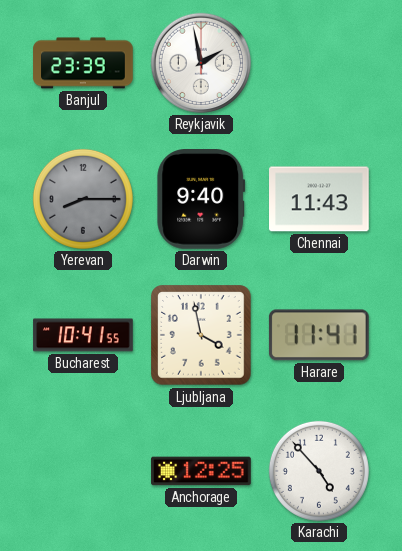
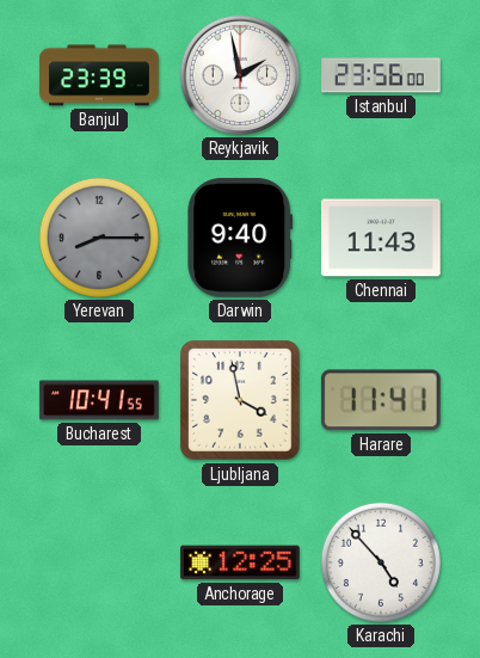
Istanbul: none -> 23:56
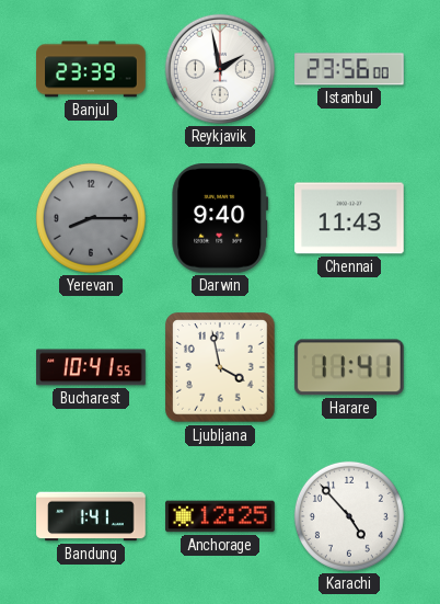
Bandung: none -> 1:41
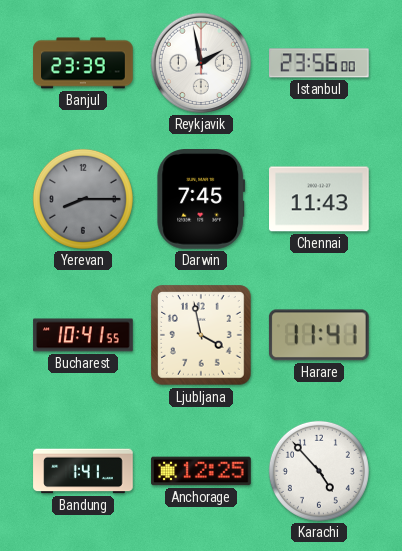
Darwin: 9:40 -> 7:45
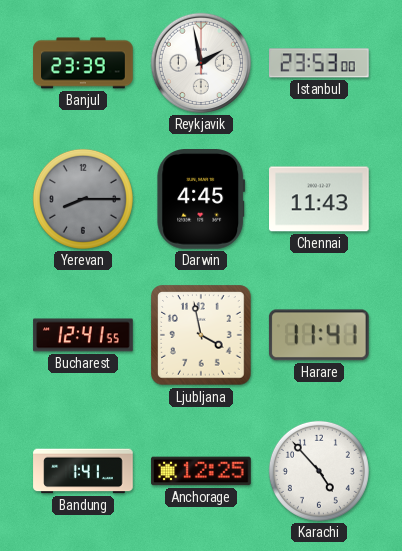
Istanbul: 23:56 -> 23:53
Darwin: 7:45 -> 4:45
Bucharest: 10:41 -> 12:41
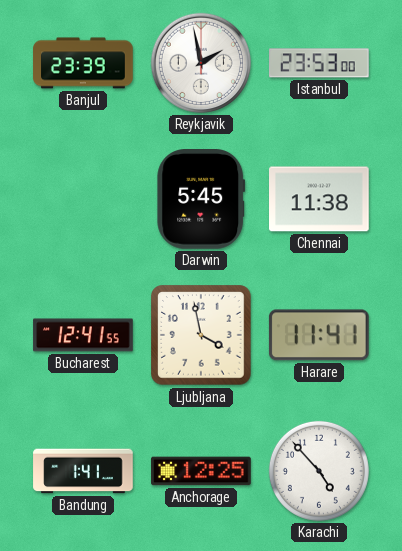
Yerevan: 8:15 -> none
Darwin: 4:45 -> 5:45
Chennai: 11:43 -> 11:38
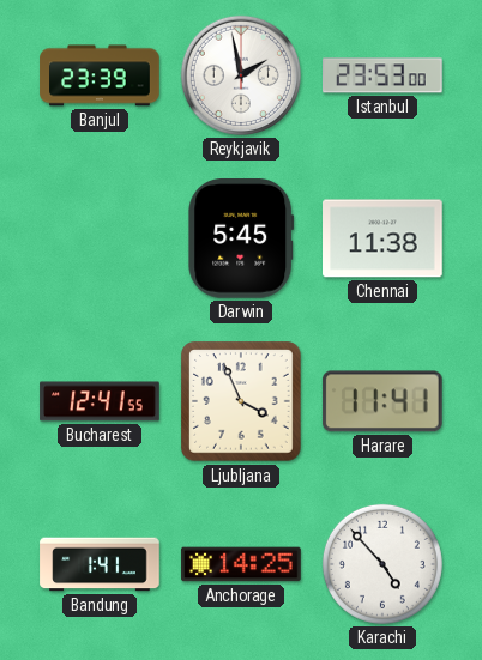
Ljubljana: 3:58 -> 3:56
Anchorage: 12:25 -> 14:25
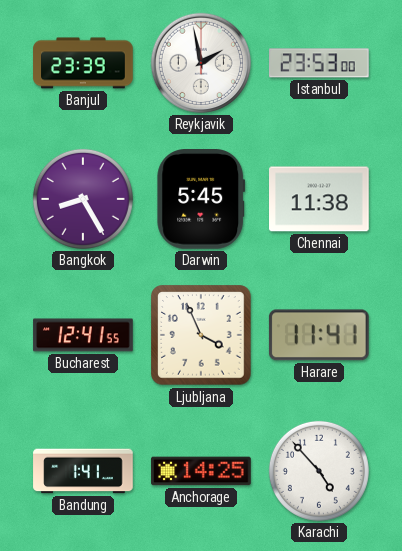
Bangkok: none -> 8:25
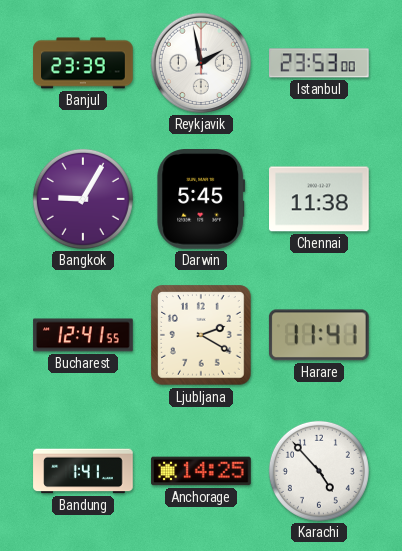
Bangkok: 8:25 -> 9:05
Ljubljana: 3:56 -> 2:20
